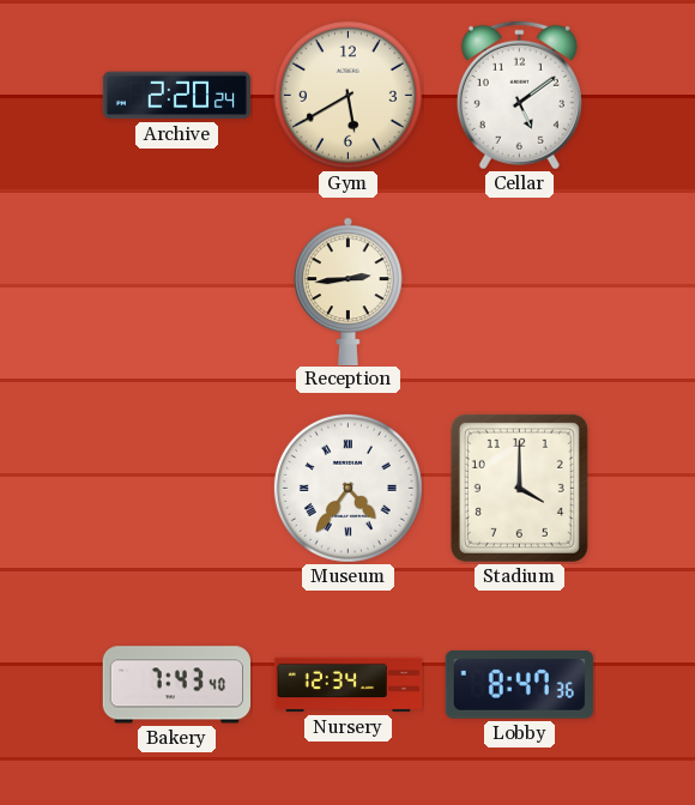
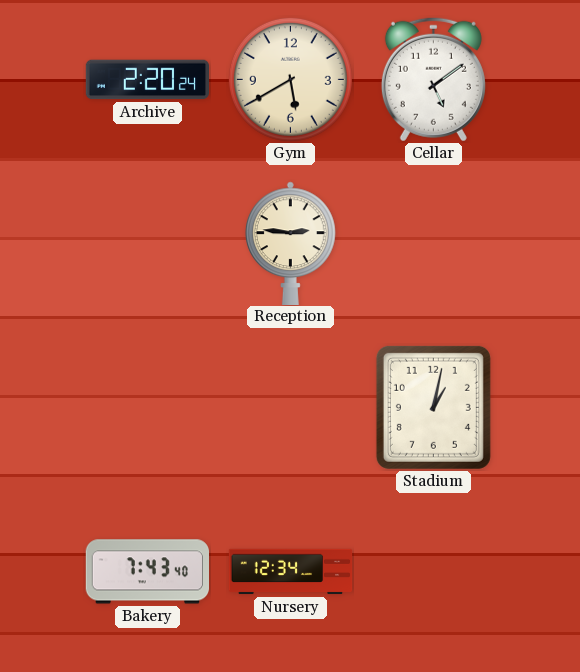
Reception: 2:44 -> 2:46
Museum: 4:36 -> none
Stadium: 4:00 -> 1:02
Lobby: 8:47 -> none
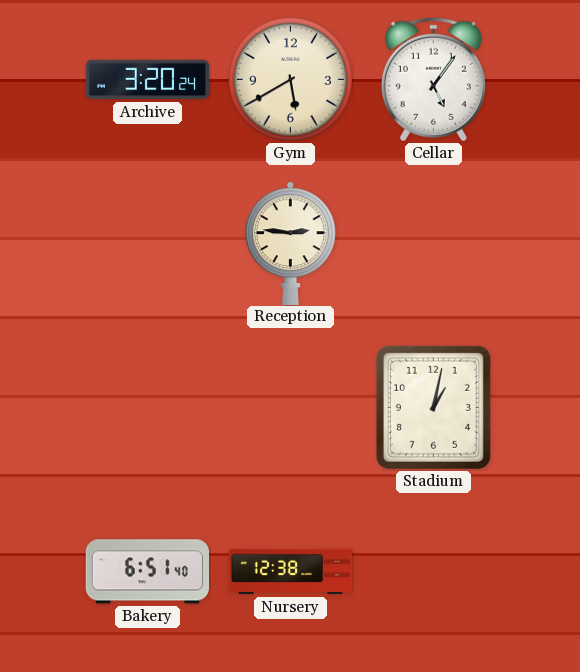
Archive: 2:20 -> 3:20
Cellar: 5:09 -> 5:06
Bakery: 7:43 -> 6:51
Nursery: 12:34 -> 12:38
